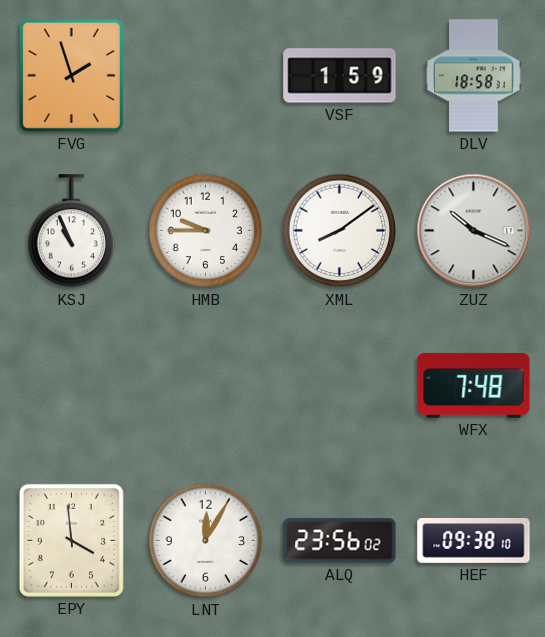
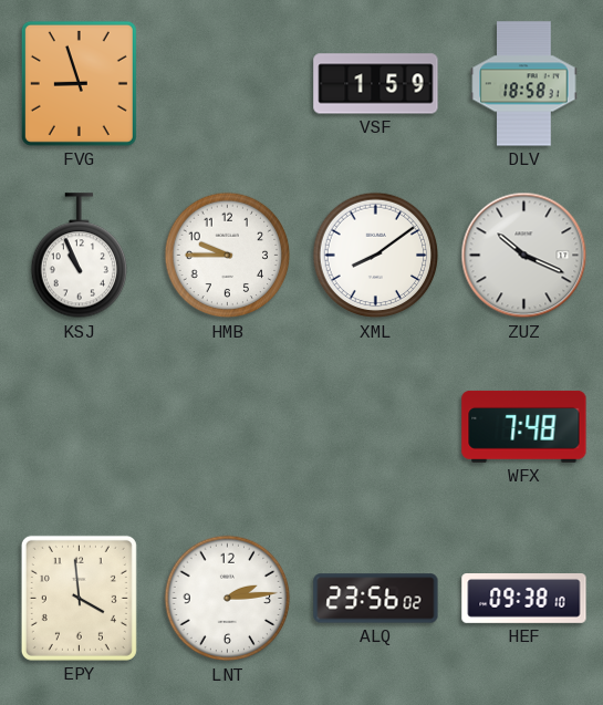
FVG: 1:57 -> 8:57
LNT: 12:05 -> 2:14
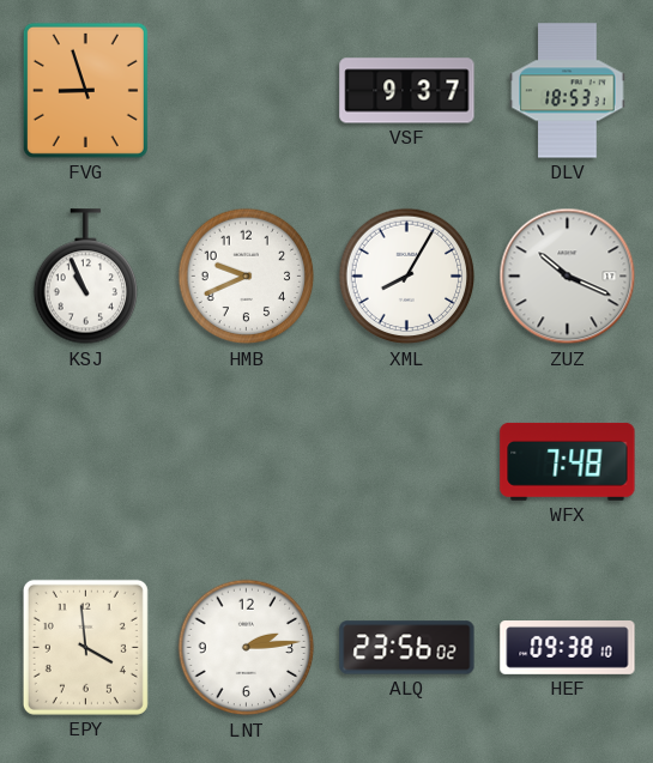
VSF: 1:59 -> 9:37
DLV: 18:58 -> 18:53
HMB: 9:45 -> 9:41
XML: 8:09 -> 8:05
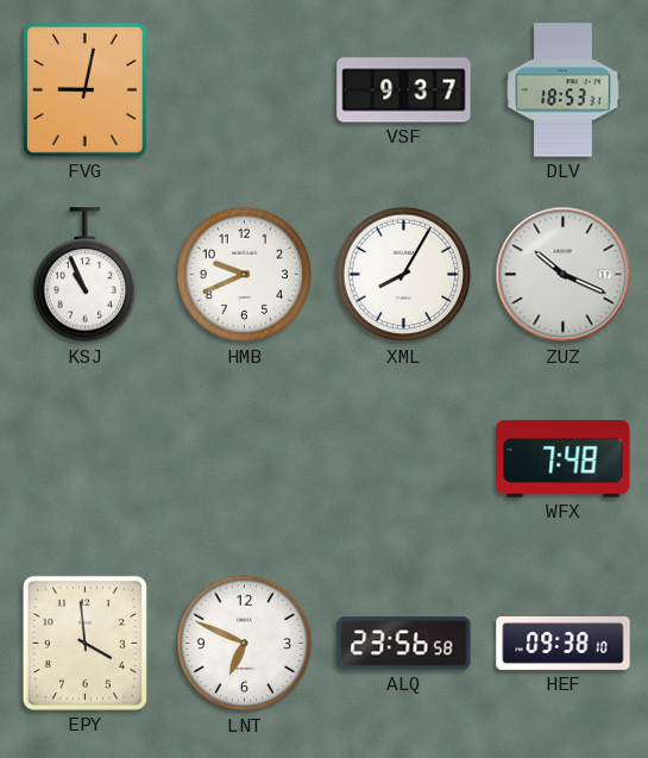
FVG: 8:57 -> 9:02
LNT: 2:14 -> 6:49
ALQ: 23:56:02 -> 23:56:58
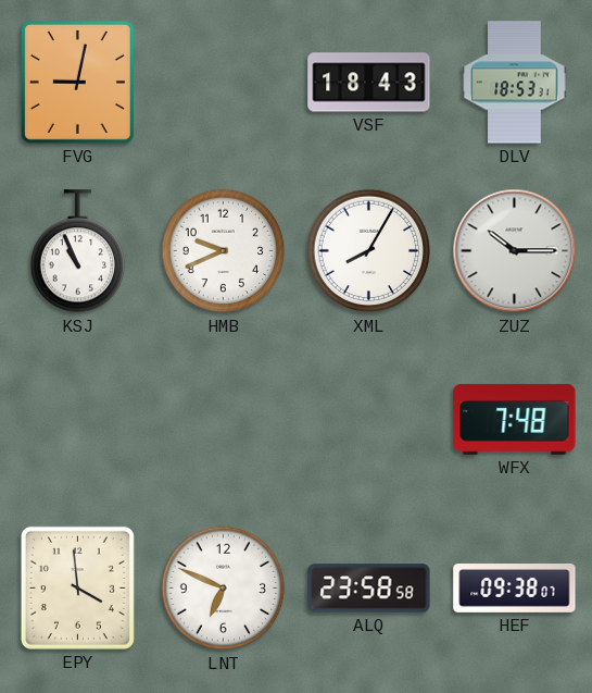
VSF: 9:37 -> 18:43
ZUZ: 10:19 -> 10:15
ALQ: 23:56 -> 23:58
HEF: 09:38:10 -> 09:38:07
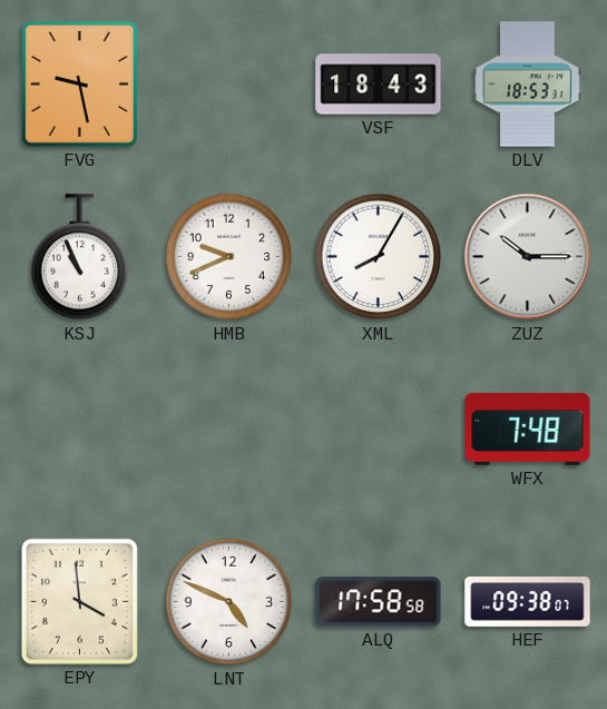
FVG: 9:02 -> 9:28
LNT: 6:49 -> 4:49
ALQ: 23:58 -> 17:58
